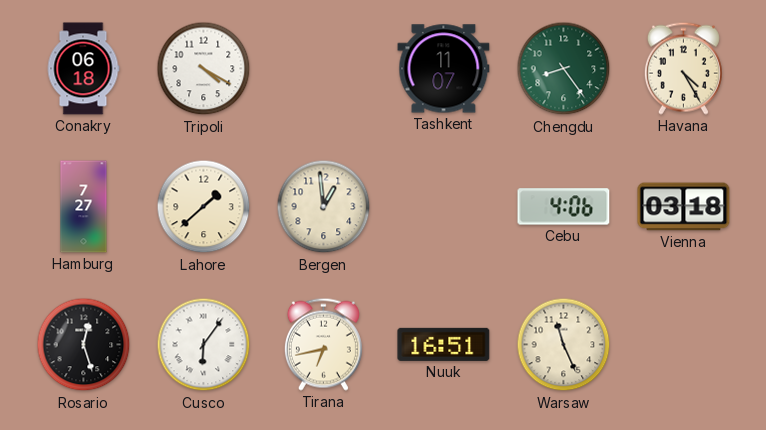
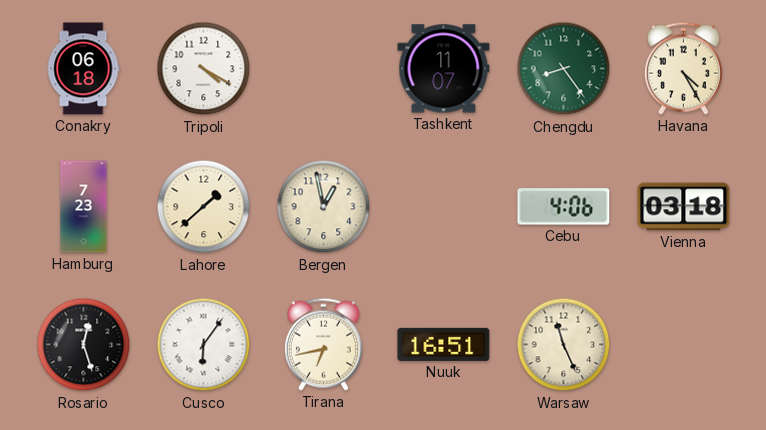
Hamburg: 7:27 -> 7:23
Bergen: 12:59 -> 12:58
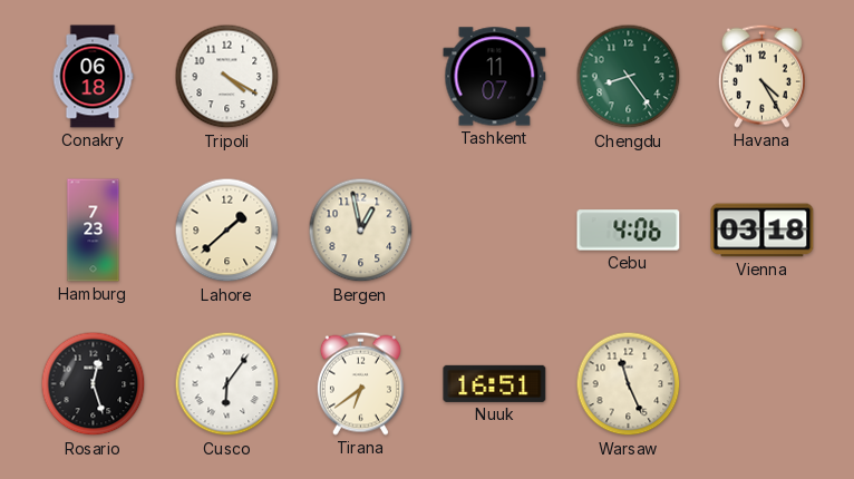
Tirana: 6:43 -> 6:39
